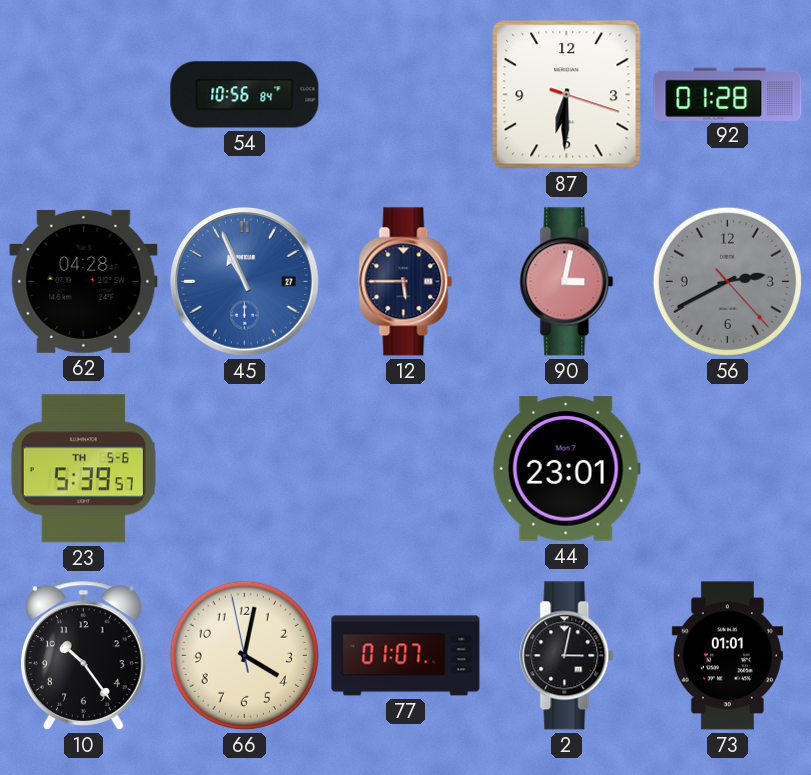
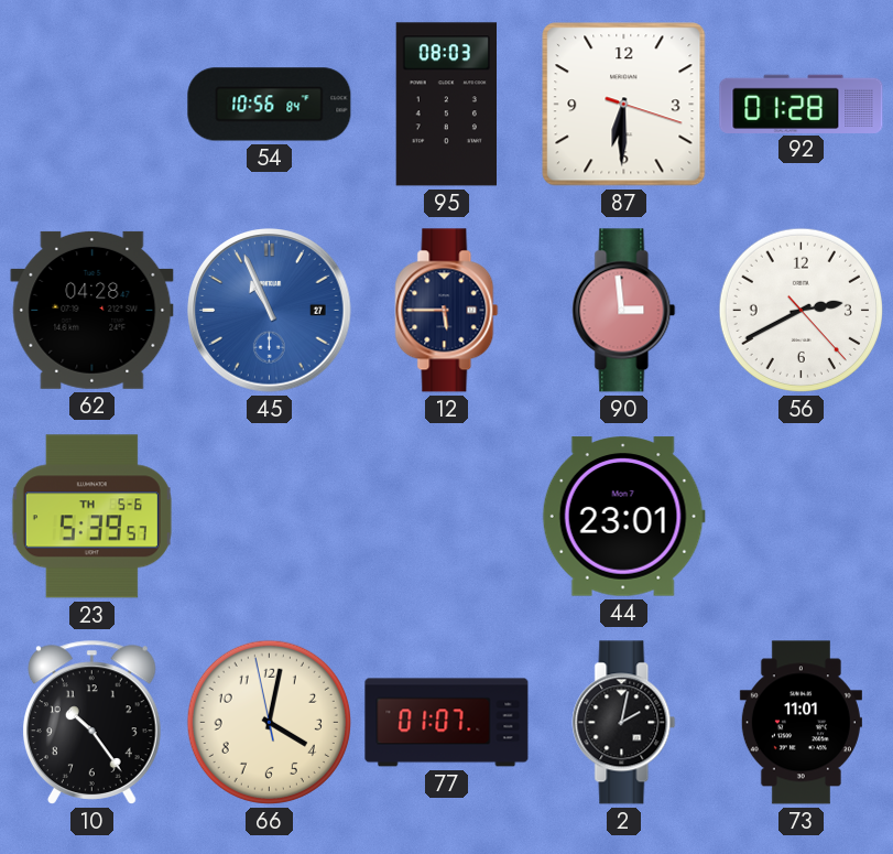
95: none -> 08:03
90: 3:02 -> 2:59
56 dial: grey -> white
2: 3:02 -> 2:02
73: 01:01 -> 11:01
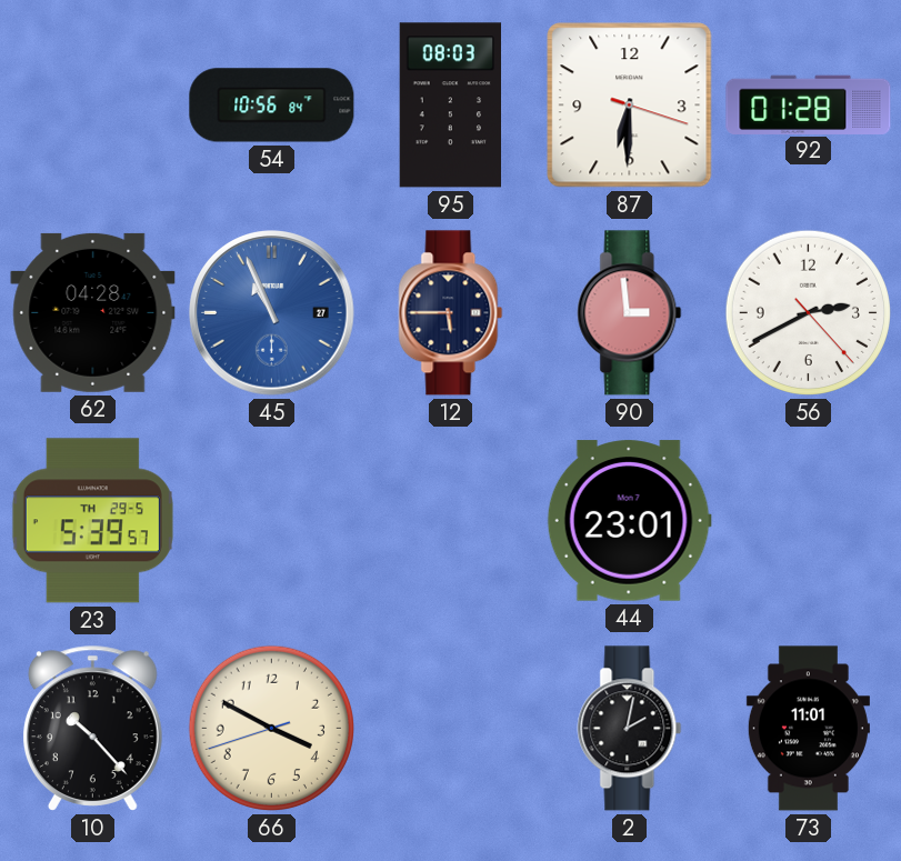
23 date: TH 5-6 -> TH 29-5
10: 10:24 -> 10:23
66: 4:01 -> 3:49
77: 01:07 -> none
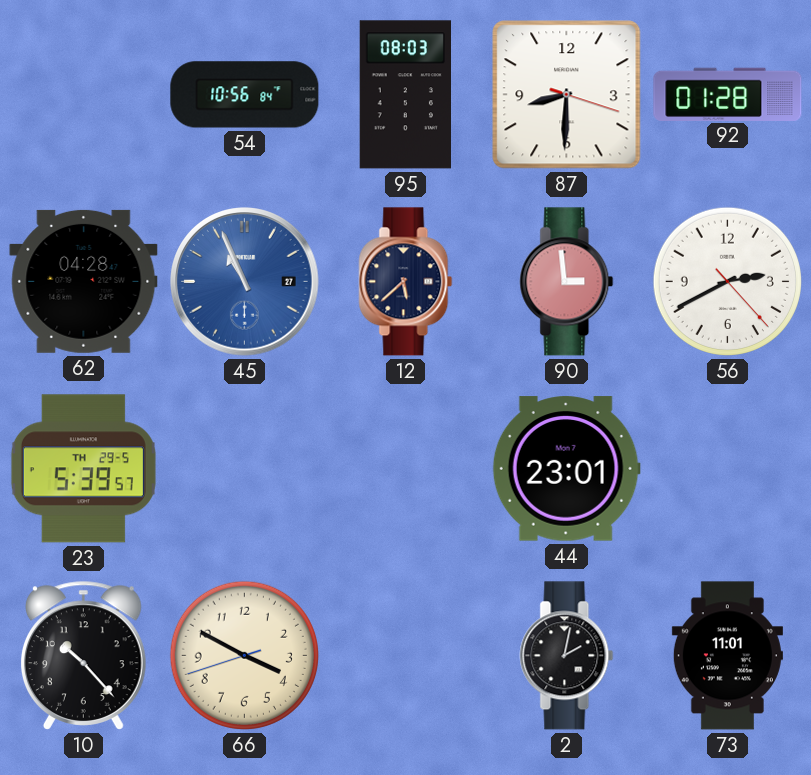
87: 6:30 -> 8:30
12: 5:45 -> 5:38
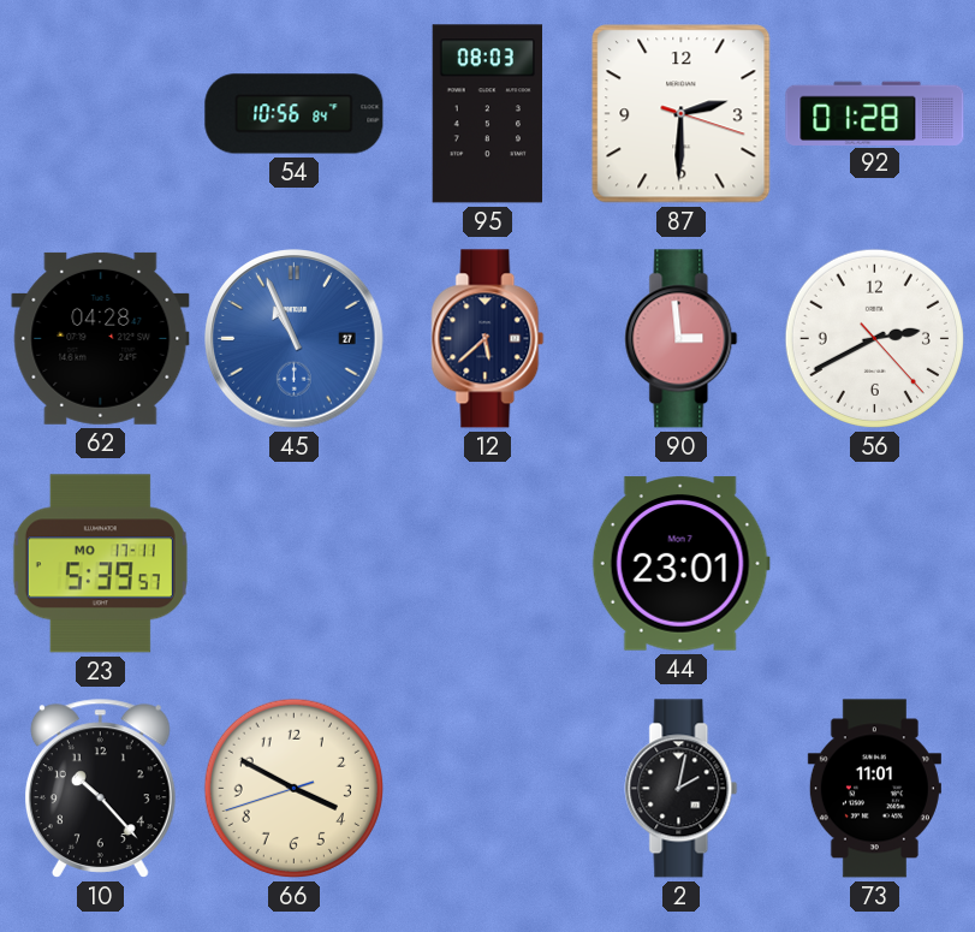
87: 8:30 -> 2:30
23 date: TH 29-5 -> MO 17-11
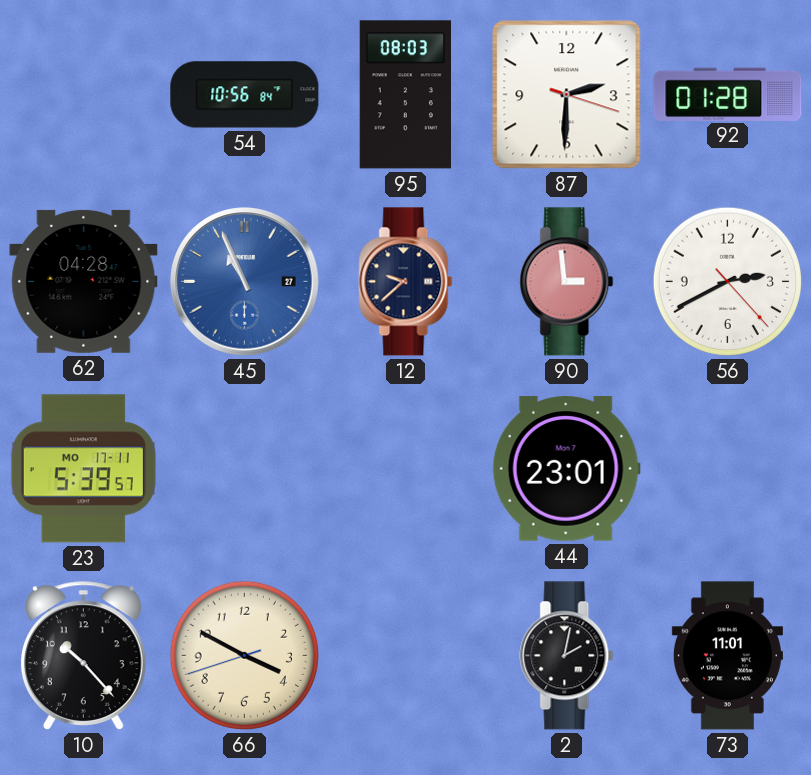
12: 5:38 -> 9:38
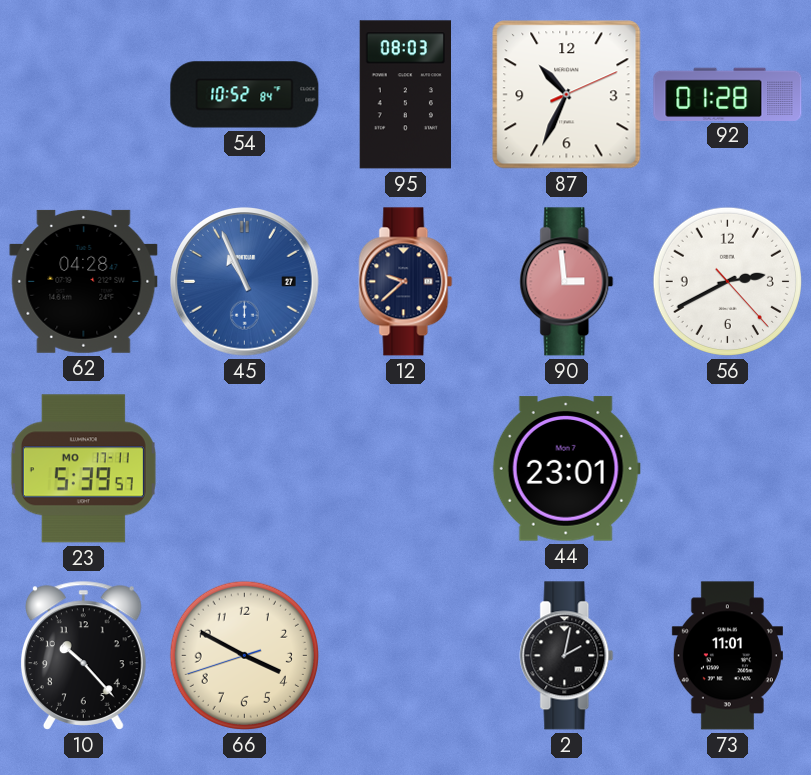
54: 10:56 -> 10:52
87: 2:30 -> 10:34
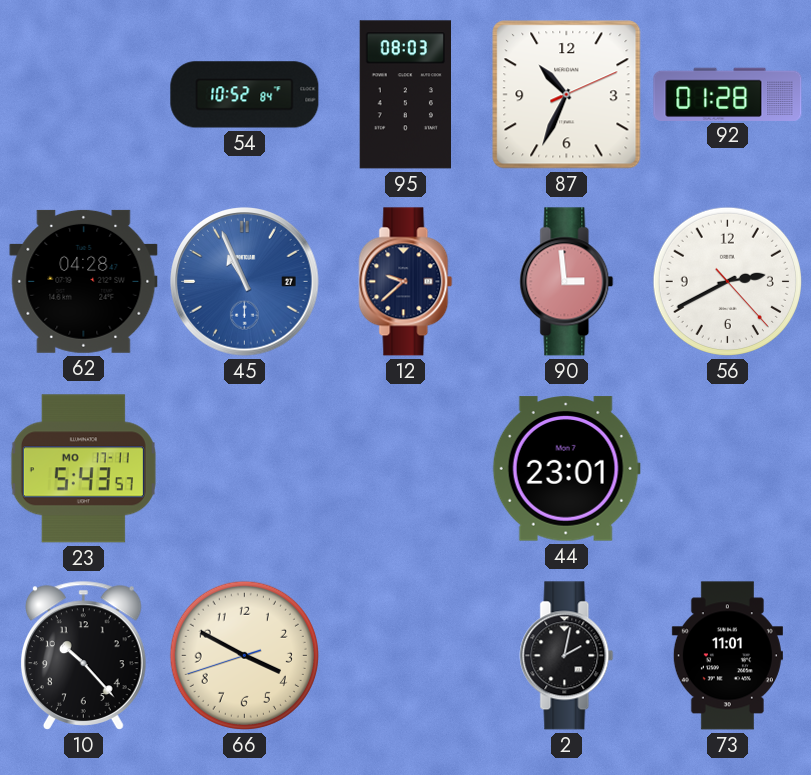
23: 5:39 -> 5:43
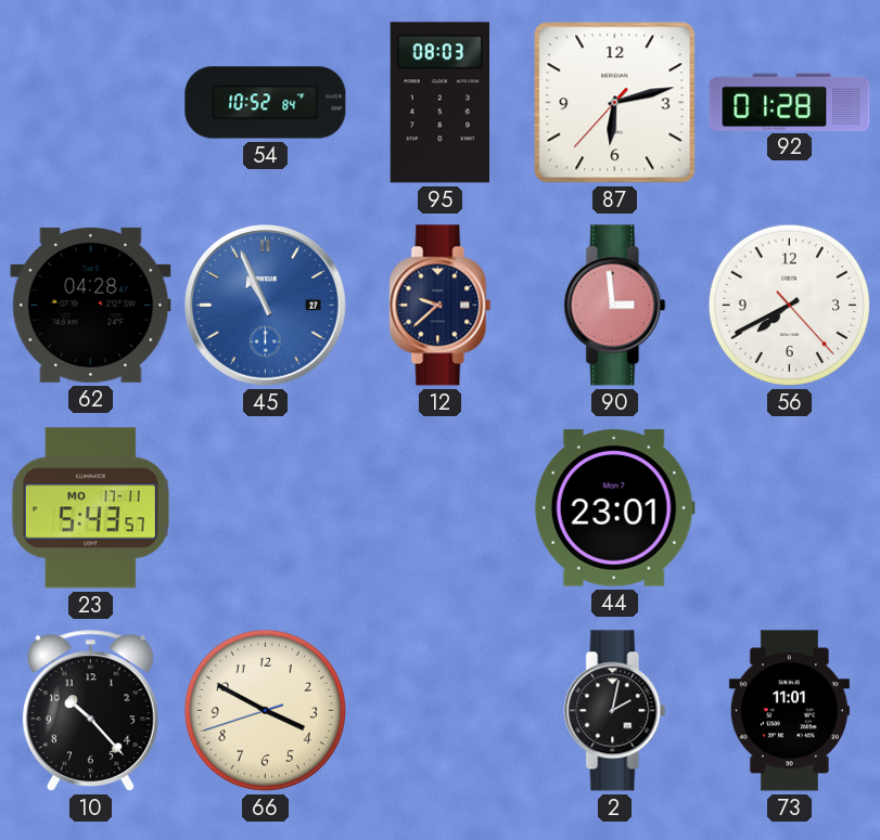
87: 10:34 -> 6:12
56: 2:40 -> 7:40
